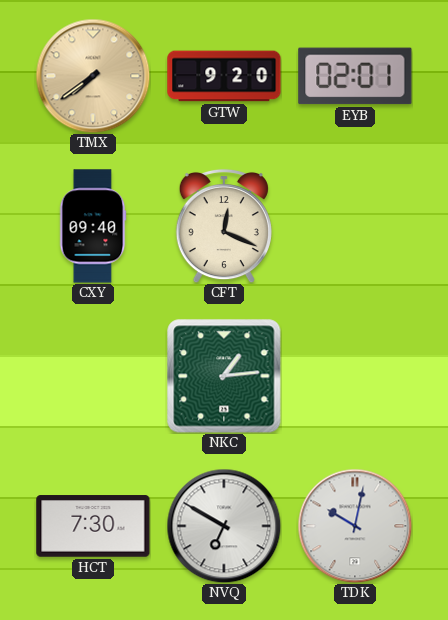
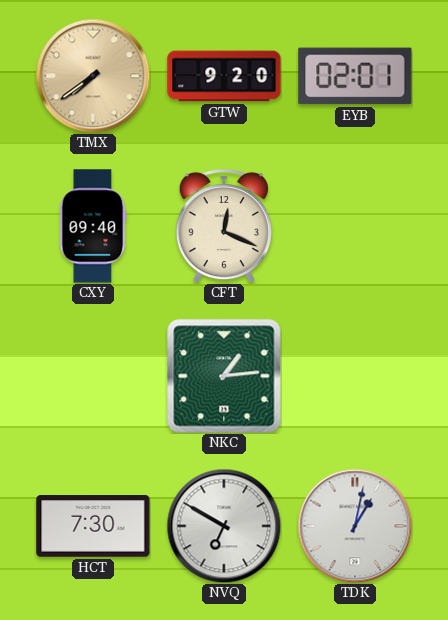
TDK: 10:02 -> 1:02
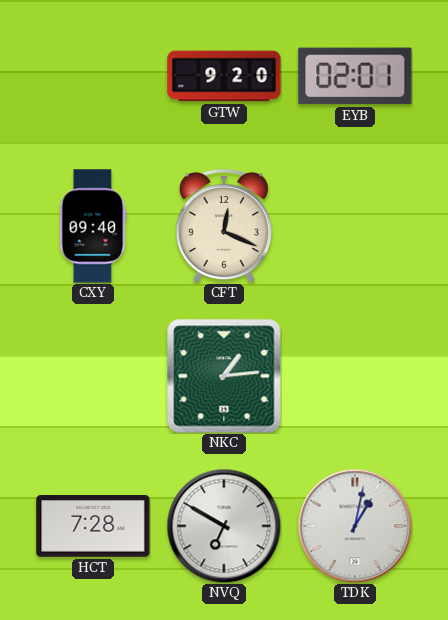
TMX: 7:39 -> none
HCT: 7:30 -> 7:28
